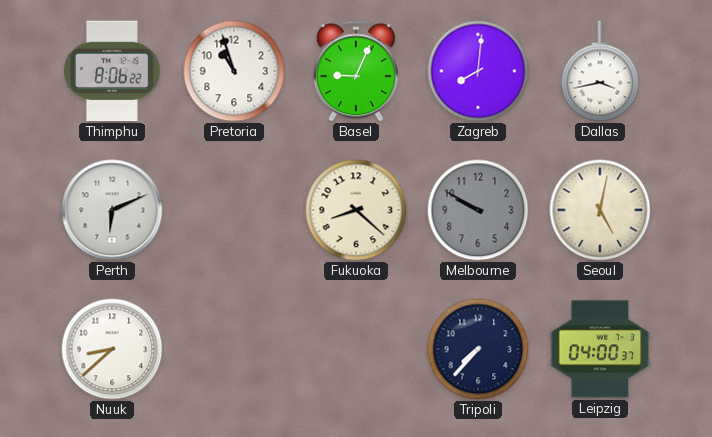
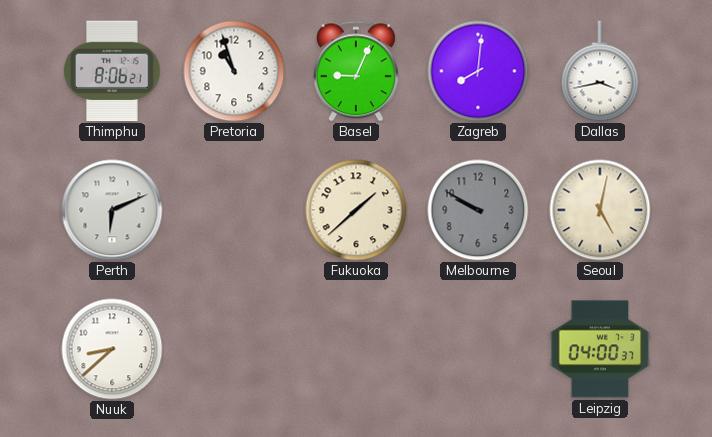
Thimphu: 8:06:22 -> 8:06:21
Fukuoka: 8:22 -> 1:38
Tripoli: 7:37 -> none
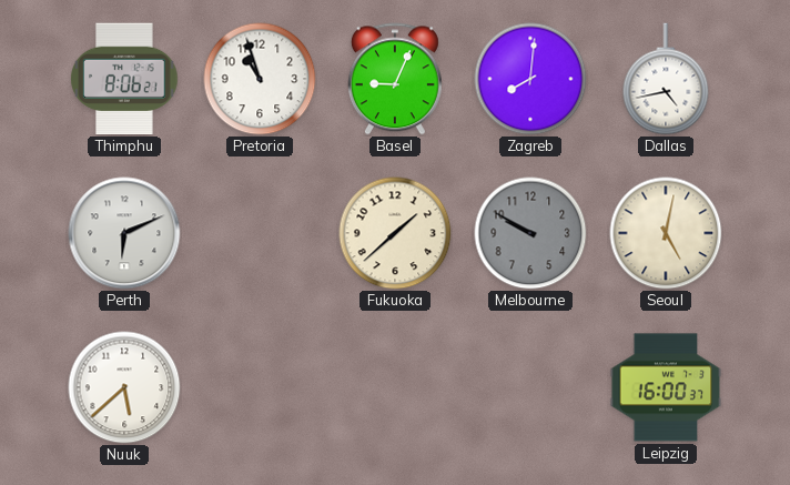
Dallas: 3:43 -> 4:43
Nuuk: 8:38 -> 5:38
Leipzig: 04:00 -> 16:00
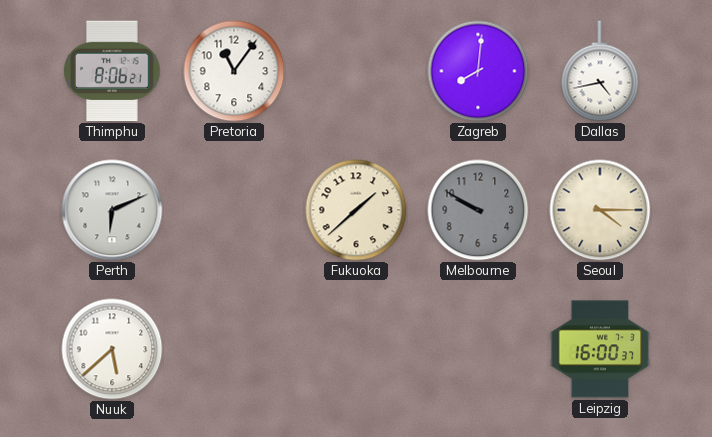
Pretoria: 10:57 -> 11:06
Basel: 9:04 -> none
Seoul: 5:02 -> 4:15
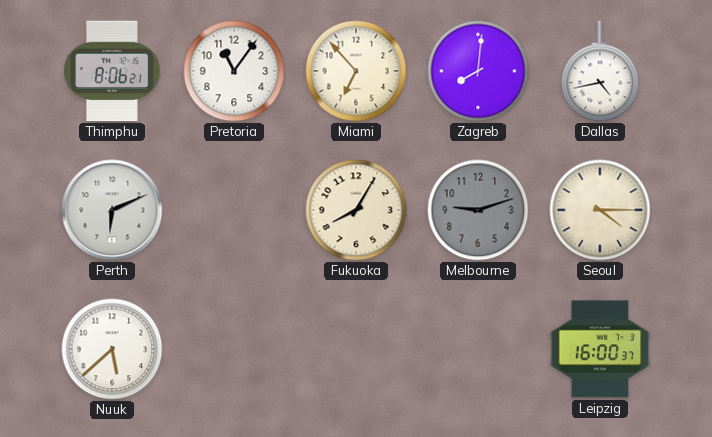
Miami: none -> 6:53
Fukuoka: 1:38 -> 8:05
Melbourne: 9:50 -> 9:12
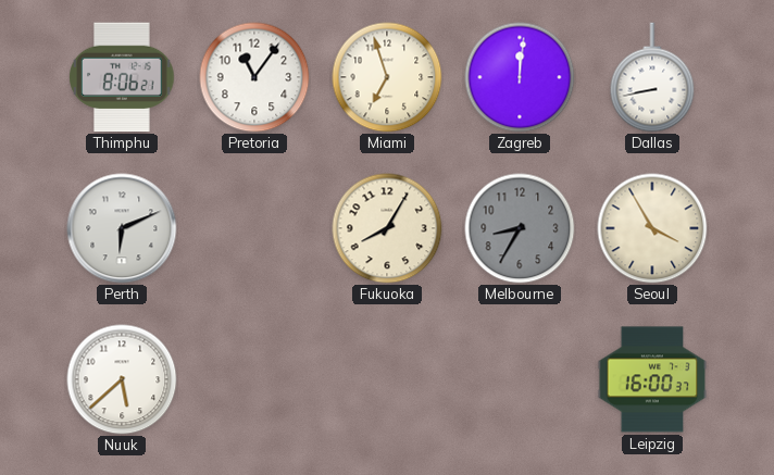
Miami: 6:53 -> 6:57
Zagreb: 8:01 -> 12:01
Dallas: 4:43 -> 8:43
Melbourne: 9:12 -> 8:35
Seoul: 4:15 -> 3:55
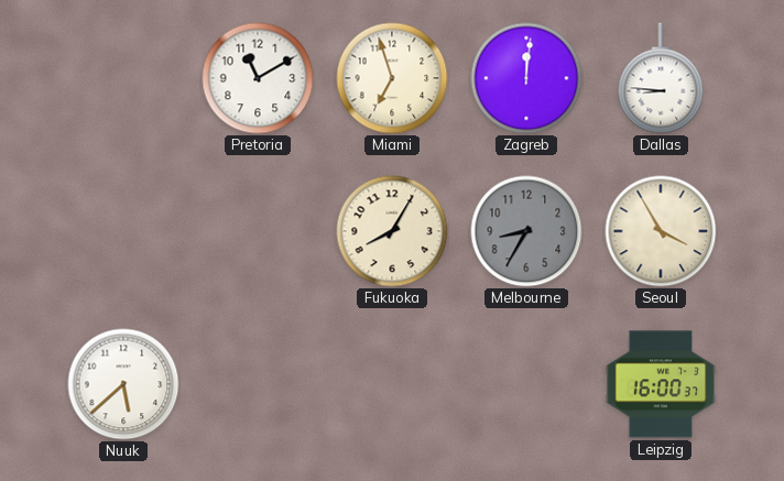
Thimphu: 8:06 -> none
Pretoria: 11:06 -> 11:10
Dallas: 8:43 -> 8:46
Perth: 6:11 -> none
